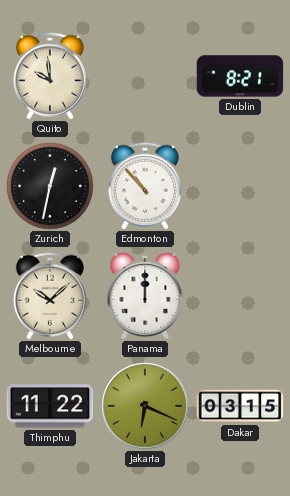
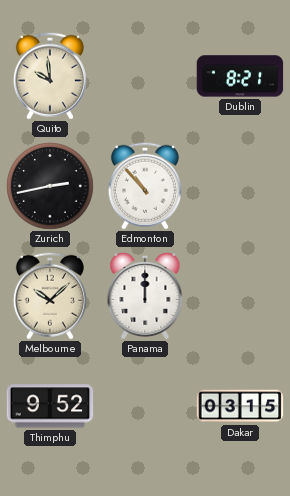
Zurich: 12:32 -> 2:43
Thimphu: 11:22 -> 9:52
Jakarta: 6:19 -> none
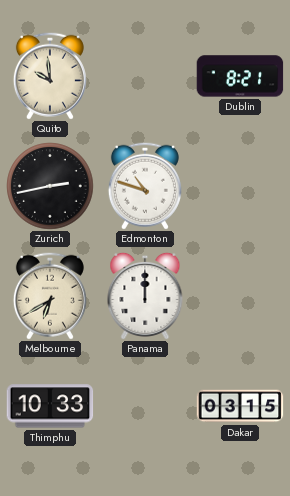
Edmonton: 10:53 -> 10:48
Melbourne: 10:08 -> 6:40
Thimphu: 9:52 -> 10:33
